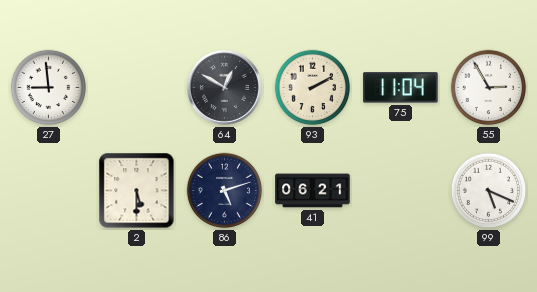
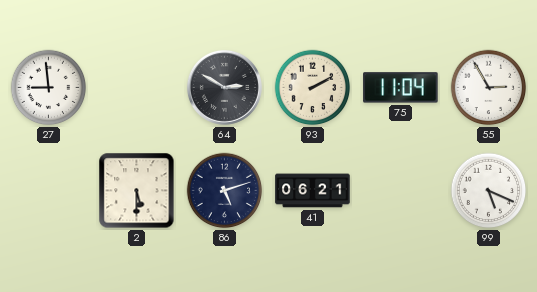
64: 12:50 -> 2:50
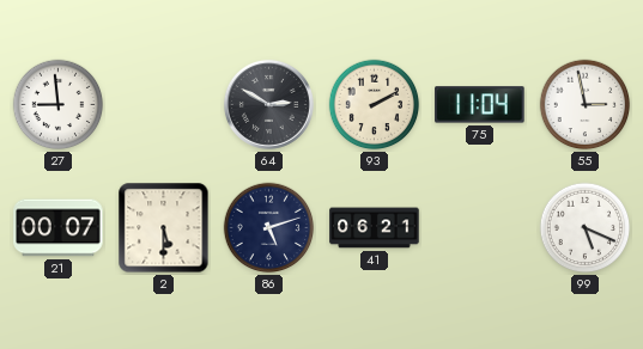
55: 2:55 -> 2:58
21: none -> 00:07
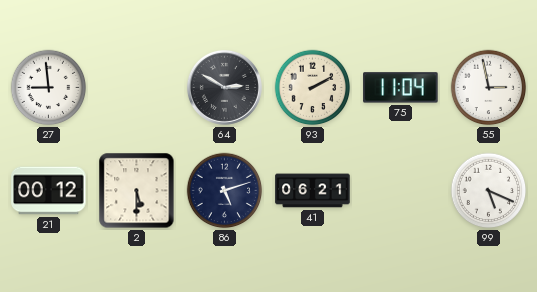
21: 00:07 -> 00:12
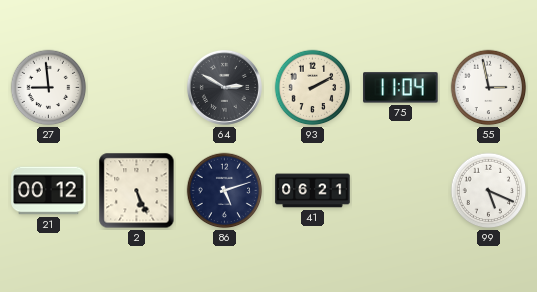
2: 5:30 -> 5:26
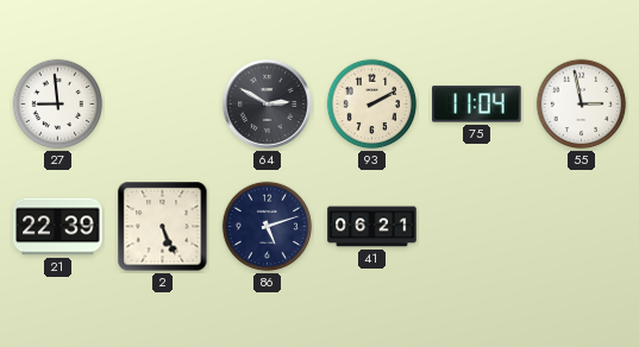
21: 00:12 -> 22:39
99: 5:19 -> none
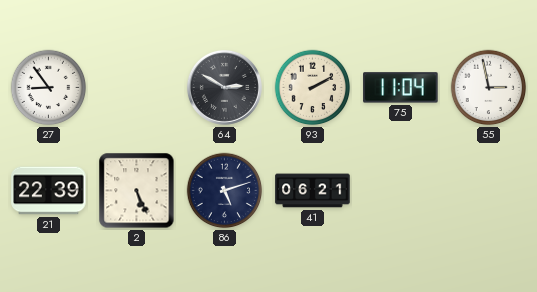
27: 8:59 -> 8:54
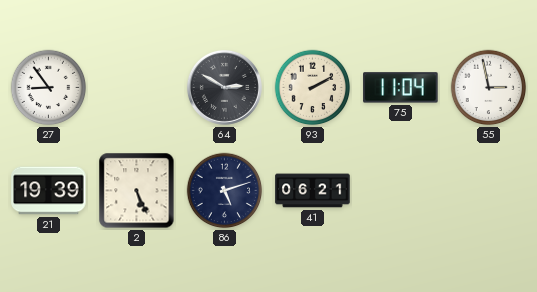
21: 22:39 -> 19:39
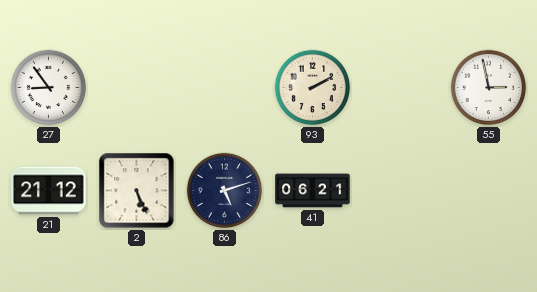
64: 2:50 -> none
75: 11:04 -> none
21: 19:39 -> 21:12
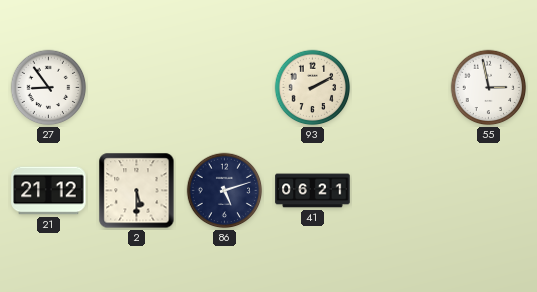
2: 5:26 -> 5:30
